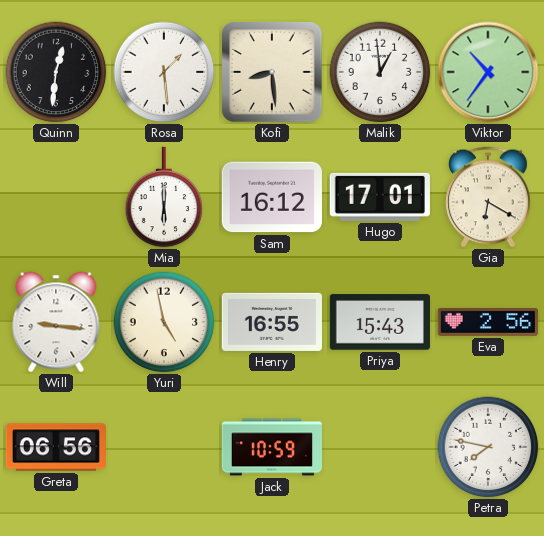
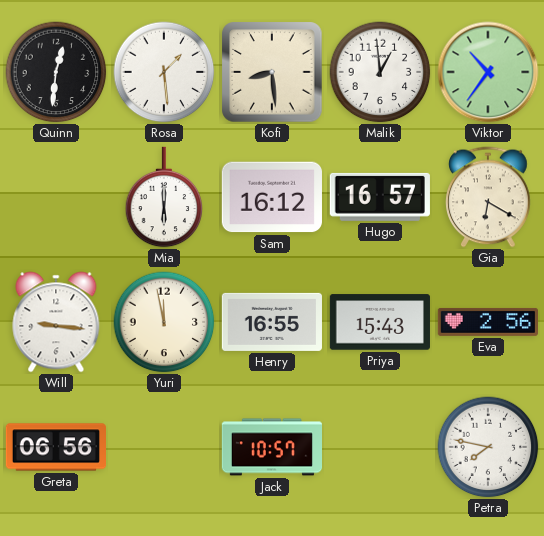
Hugo: 17:01 -> 16:57
Yuri: 4:58 -> 11:58
Jack: 10:59 -> 10:57
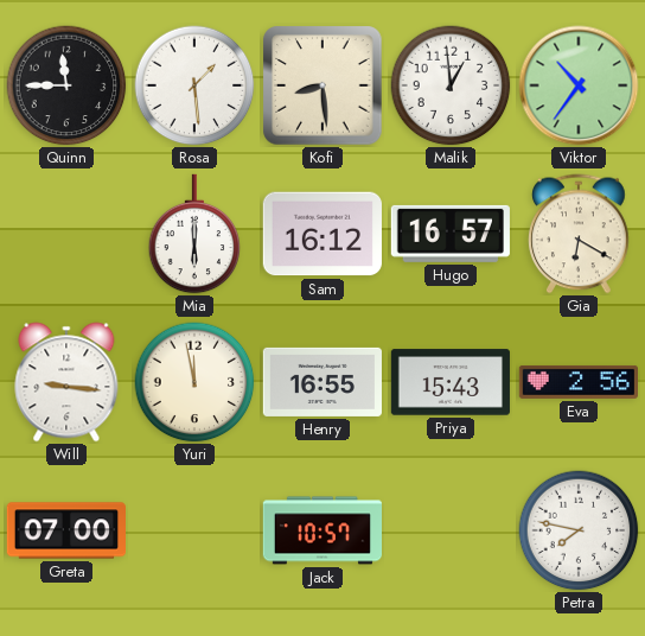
Quinn: 12:31 -> 11:45
Greta: 06:56 -> 07:00
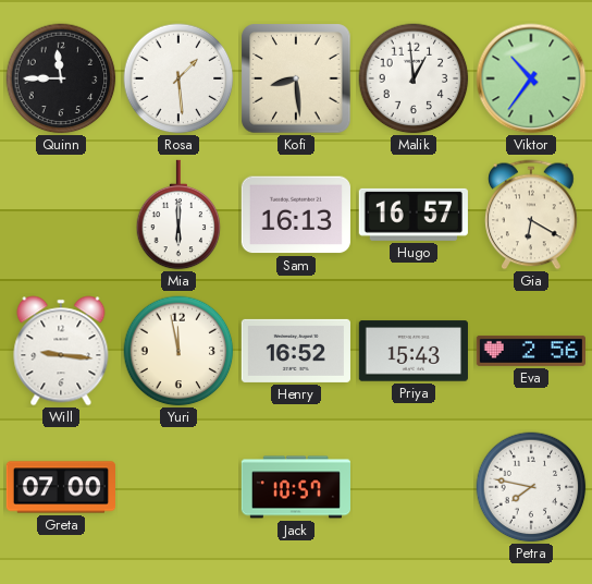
Sam: 16:12 -> 16:13
Henry: 16:55 -> 16:52
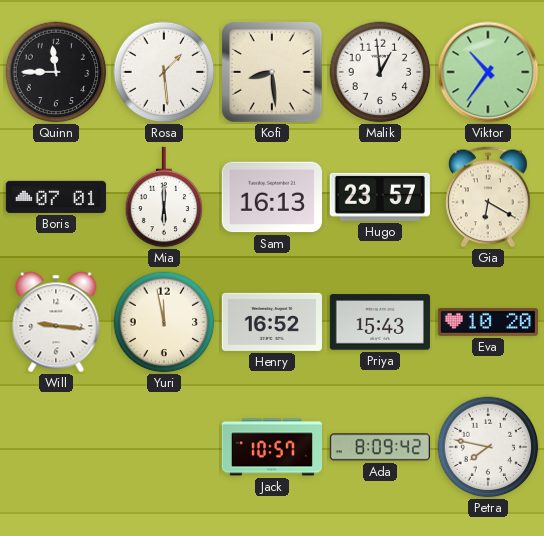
Boris: none -> 07:01
Hugo: 16:57 -> 23:57
Eva: 2:56 -> 10:20
Greta: 07:00 -> none
Ada: none -> 8:09
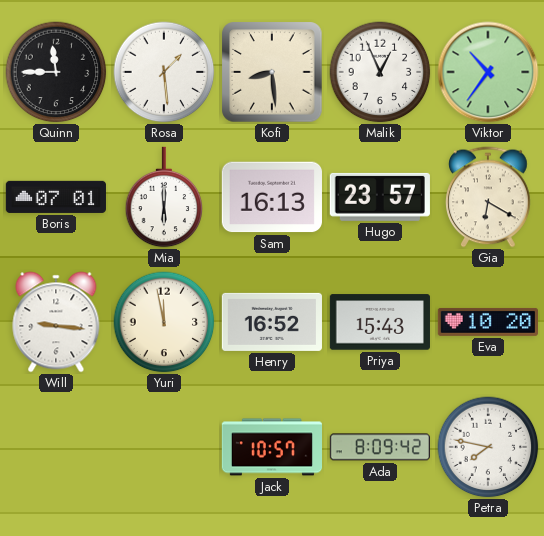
Malik: 12:59 -> 12:56
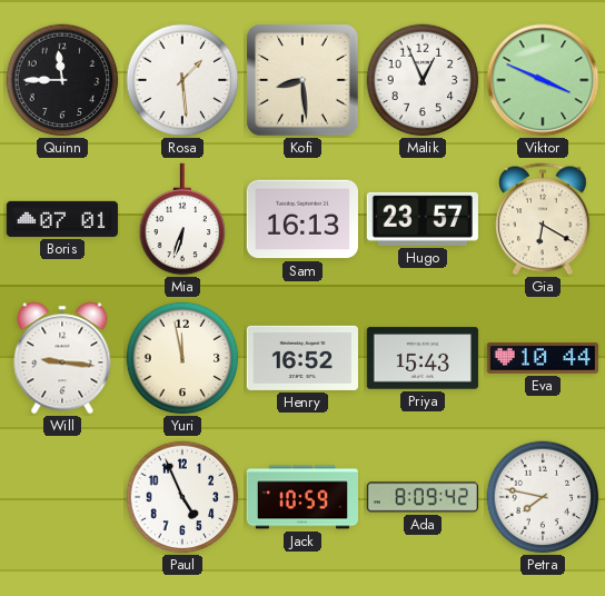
Viktor: 10:36 -> 3:49
Mia: 6:00 -> 6:33
Eva: 10:20 -> 10:44
Paul: none -> 4:56
Jack: 10:57 -> 10:59
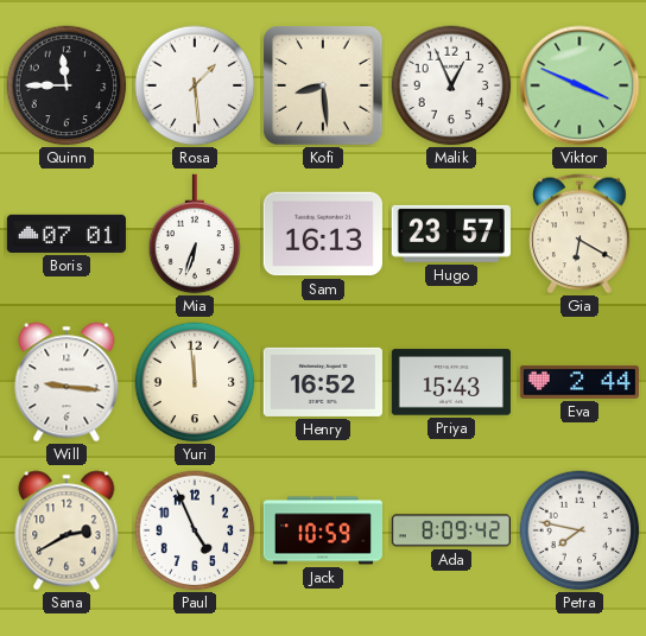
Yuri: 11:58 -> 11:59
Eva: 10:44 -> 2:44
Sana: none -> 2:40
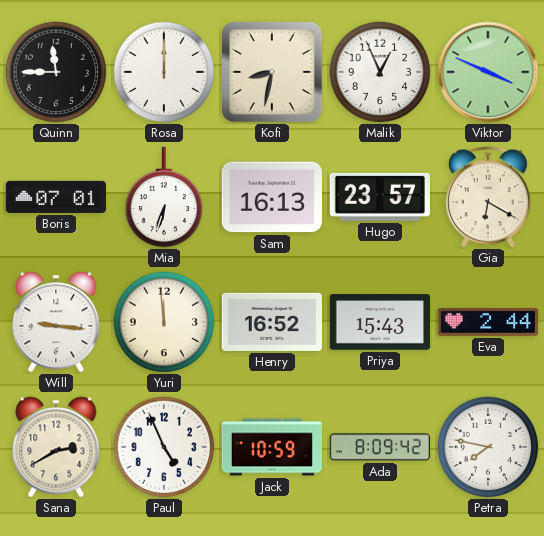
Rosa: 1:29 -> 12:00
Kofi: 8:29 -> 8:32
